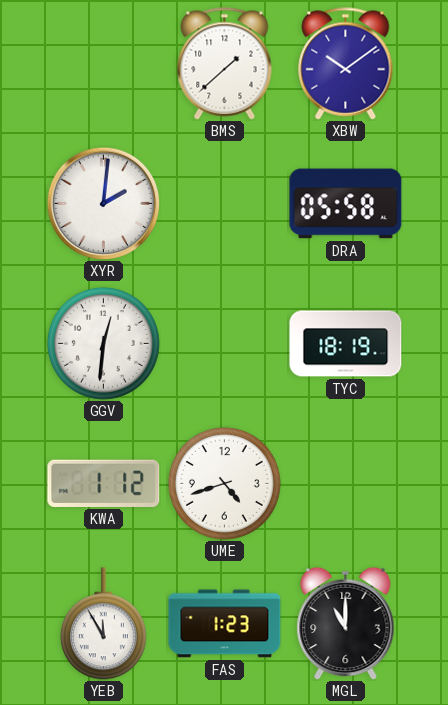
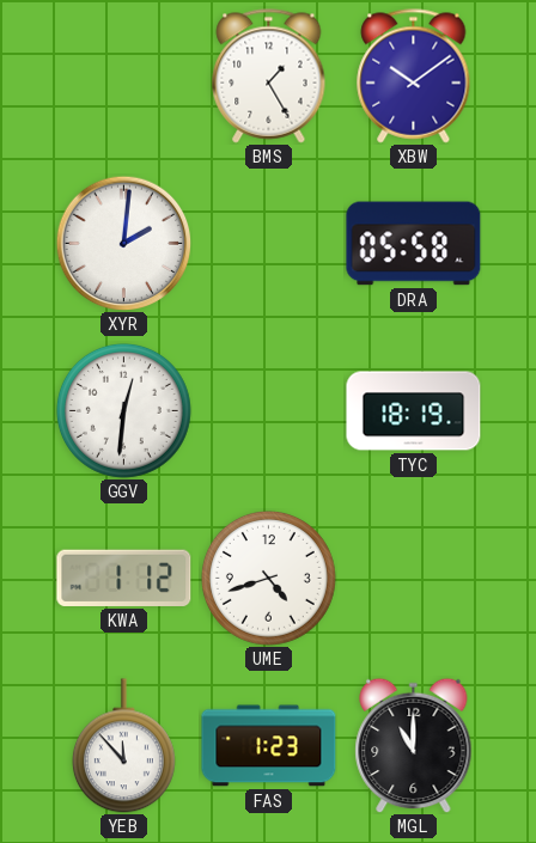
BMS: 1:38 -> 1:25
YEB: 11:55 -> 11:53
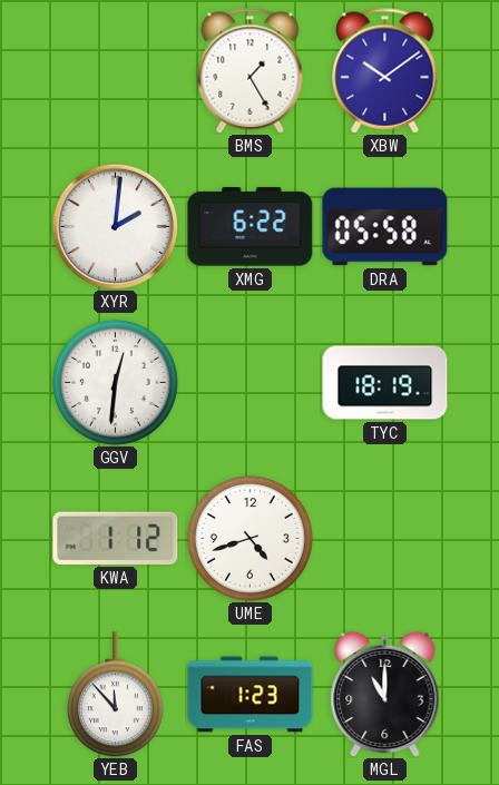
XMG: none -> 6:22
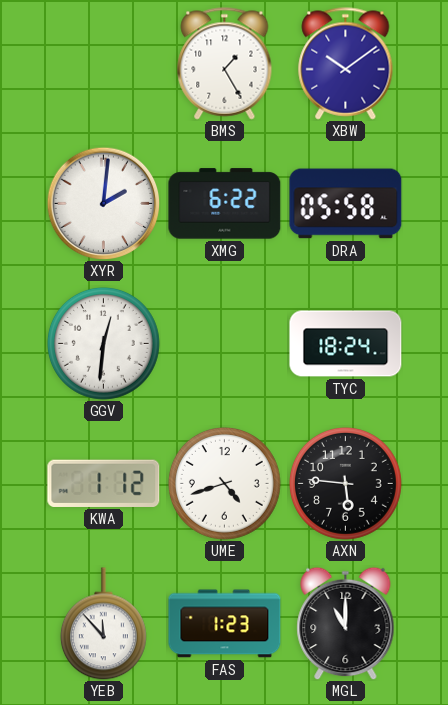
TYC: 18:19 -> 18:24
AXN: none -> 5:46
